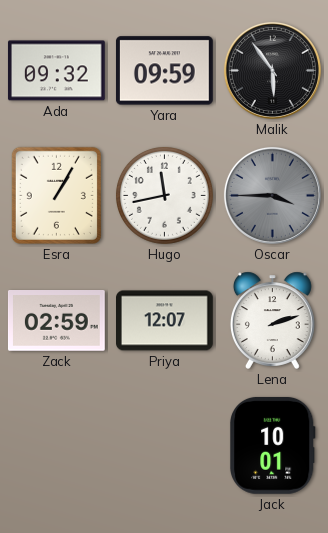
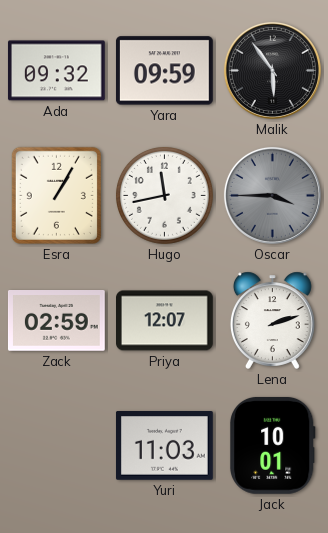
Yuri: none -> 11:03
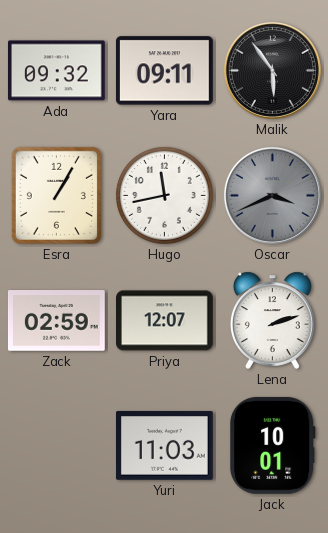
Yara: 09:59 -> 09:11
Oscar: 3:45 -> 3:41
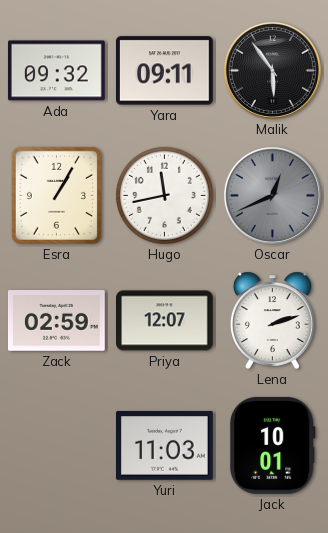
Oscar: 3:41 -> 12:41
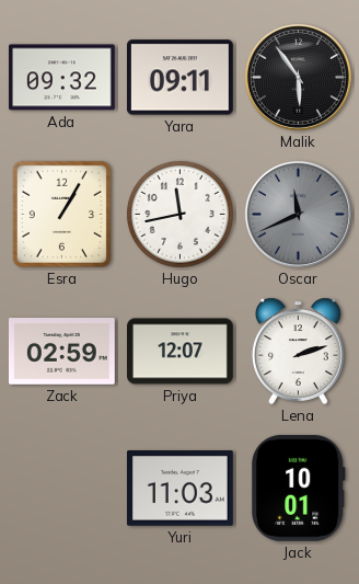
Oscar: 12:41 -> 11:41
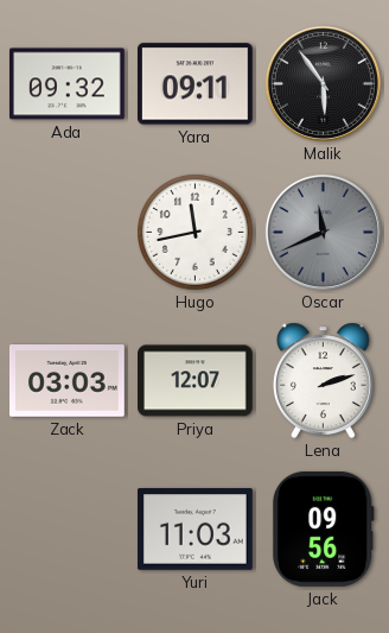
Esra: 1:05 -> none
Zack: 02:59 -> 03:03
Jack: 10:01 -> 09:56
